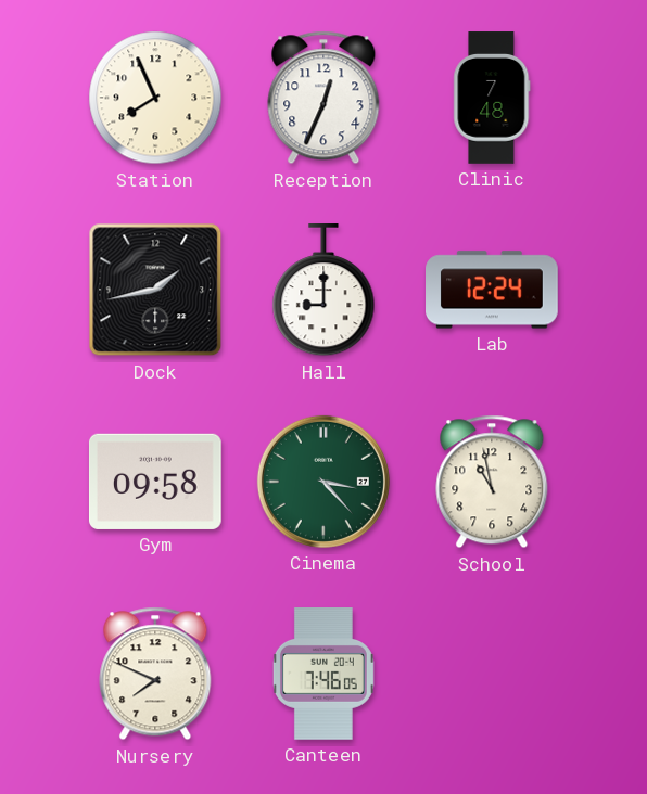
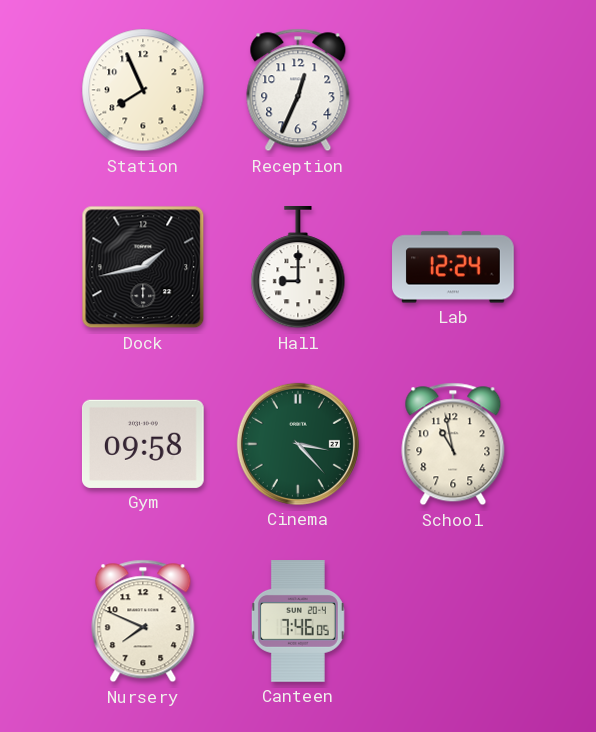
Clinic: 7:48 -> none
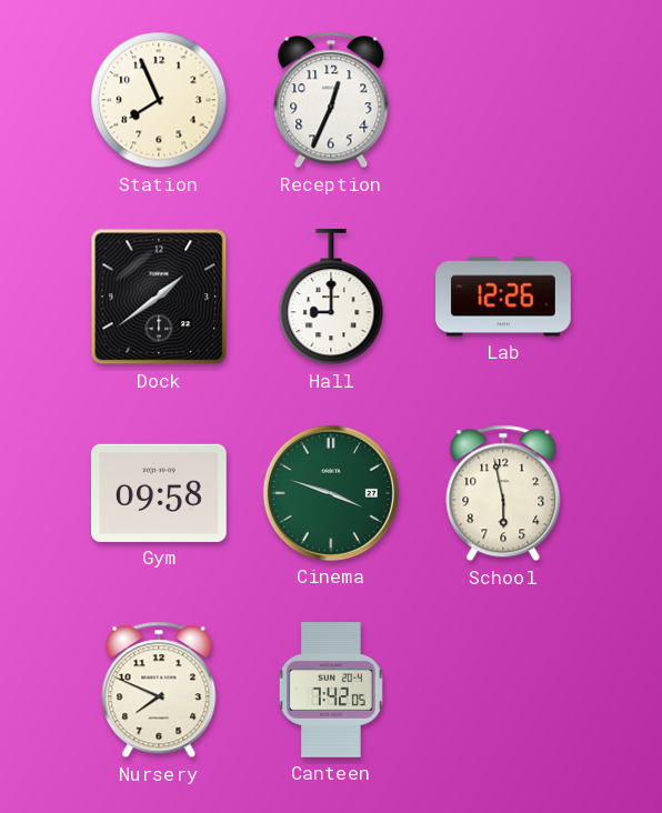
Dock: 1:43 -> 1:39
Lab: 12:24 -> 12:26
Cinema: 3:23 -> 3:48
School: 10:58 -> 5:58
Canteen: 7:46 -> 7:42
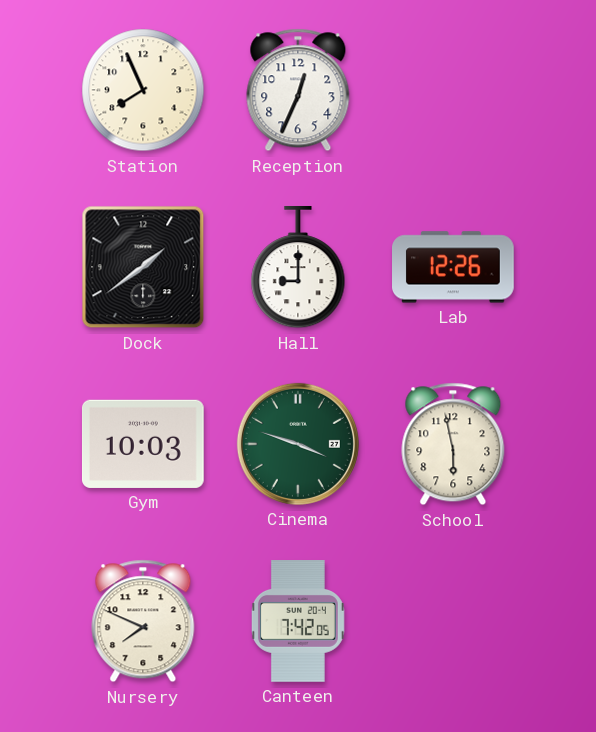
Gym: 09:58 -> 10:03
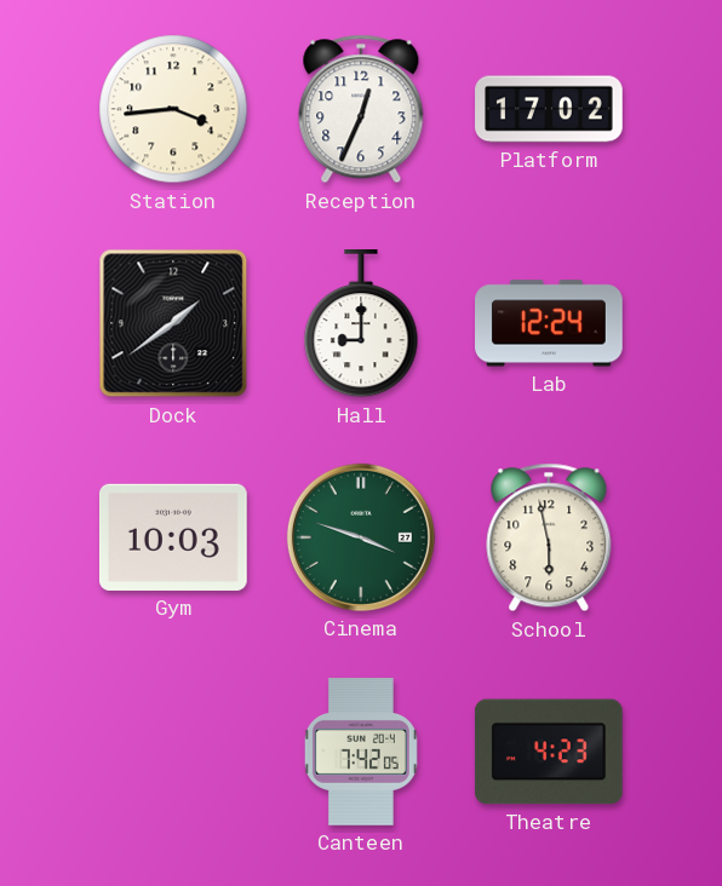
Station: 7:56 -> 3:44
Platform: none -> 17:02
Lab: 12:26 -> 12:24
Nursery: 7:49 -> none
Theatre: none -> 4:23
